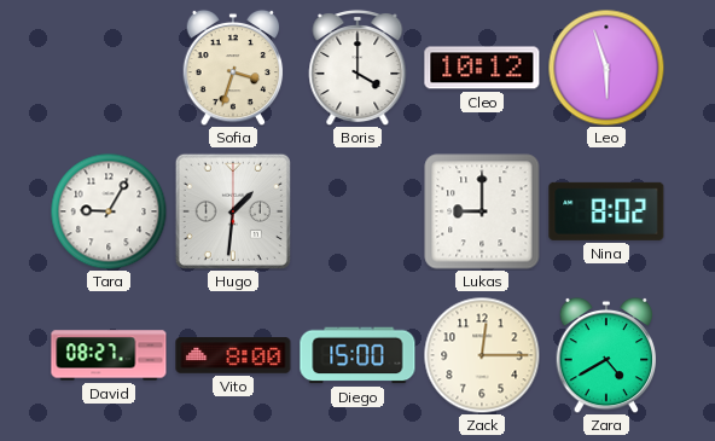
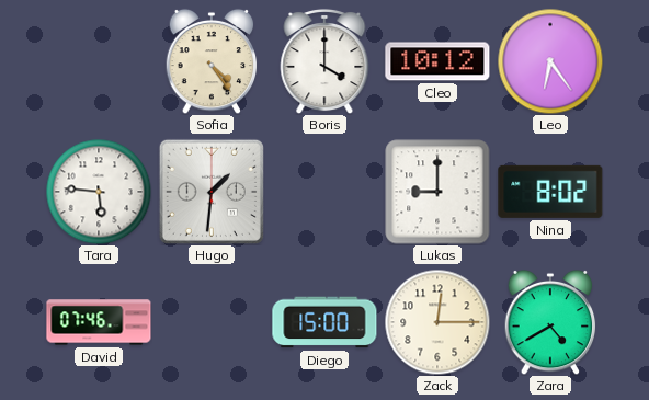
Sofia: 3:33 -> 4:24
Leo: 5:57 -> 6:24
Tara: 9:05 -> 5:46
David: 08:27 -> 07:46
Vito: 8:00 -> none
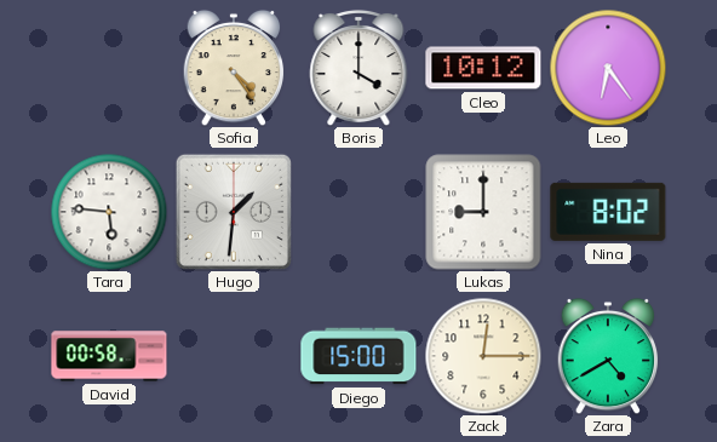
David: 07:46 -> 00:58
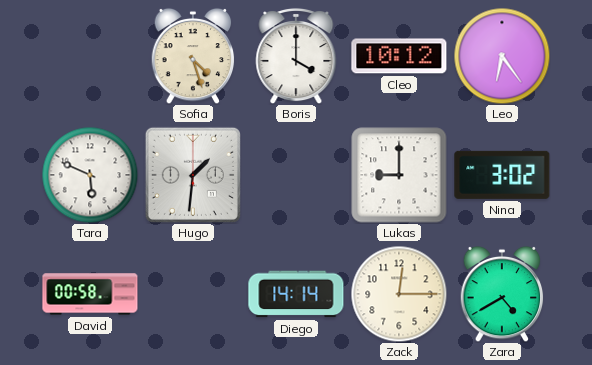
Sofia: 4:24 -> 4:27
Tara: 5:46 -> 5:49
Nina: 8:02 -> 3:02
Diego: 15:00 -> 14:14
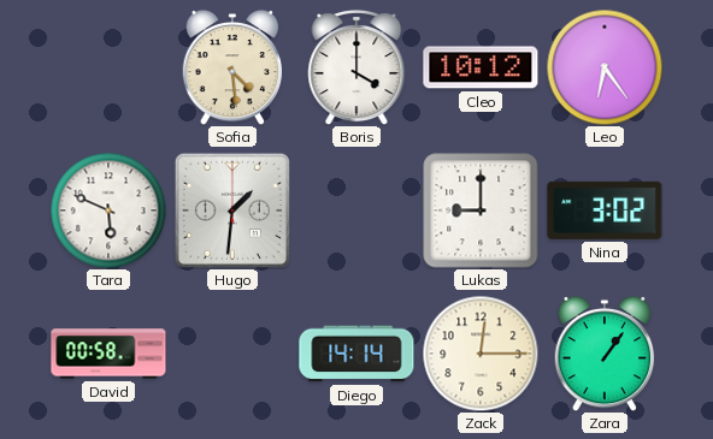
Sofia: 4:27 -> 4:29
Zara: 4:40 -> 1:06
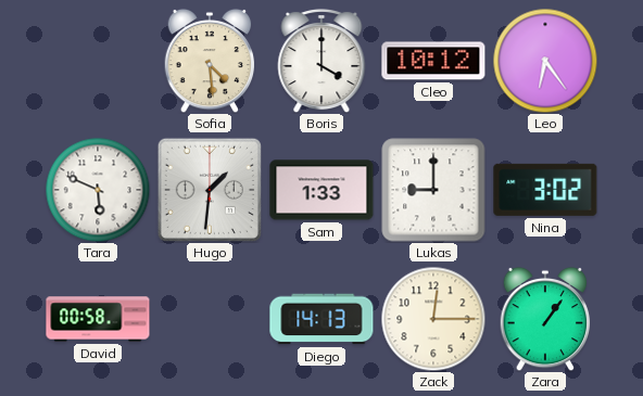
Sam: none -> 1:33
Diego: 14:14 -> 14:13
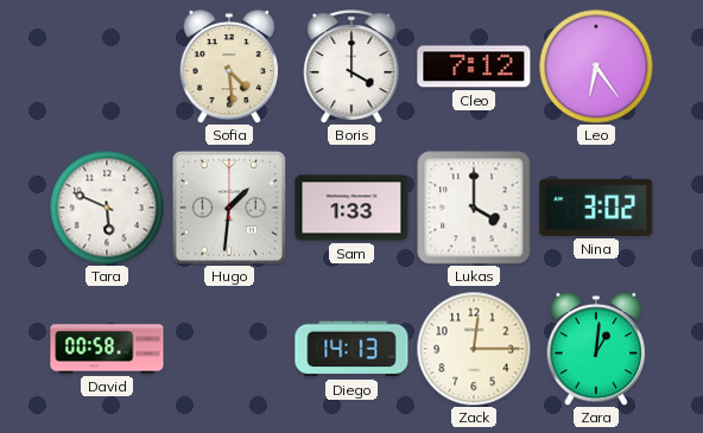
Cleo: 10:12 -> 7:12
Lukas: 9:00 -> 4:00
Zara: 1:06 -> 1:01
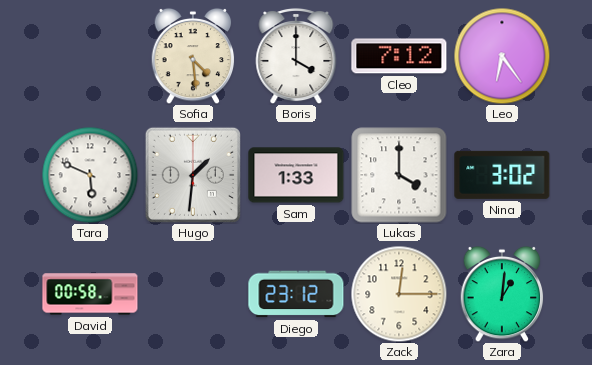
Diego: 14:13 -> 23:12
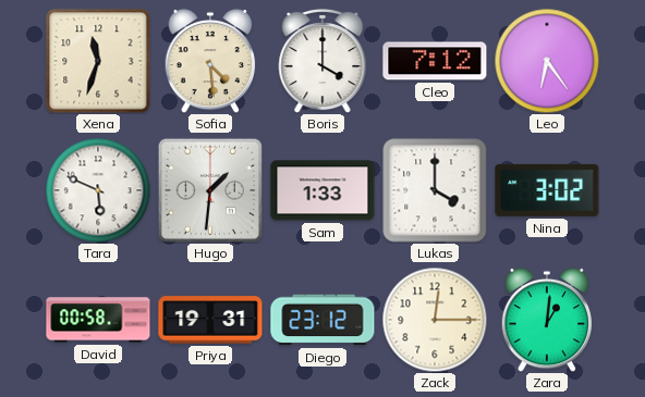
Xena: none -> 11:33
Priya: none -> 19:31
